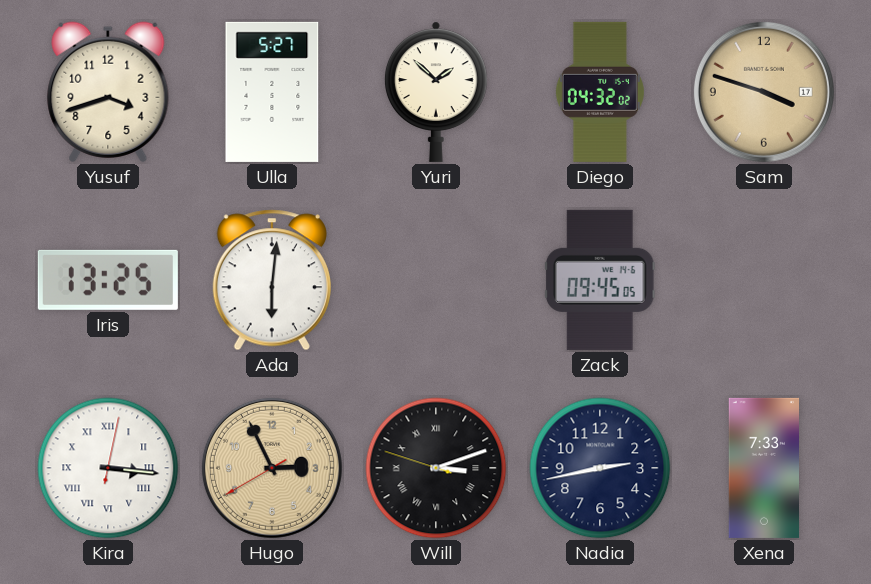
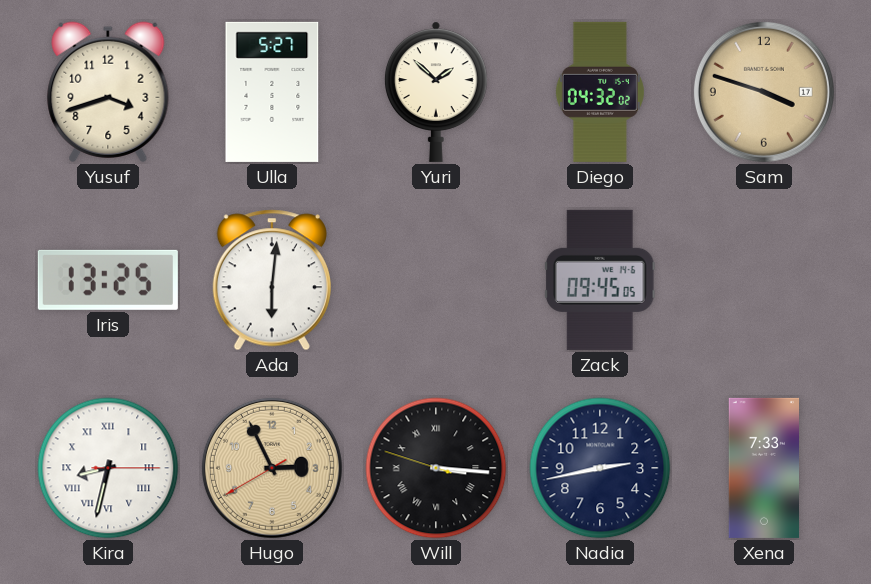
Kira: 3:16 -> 8:32
Will: 3:11 -> 3:15
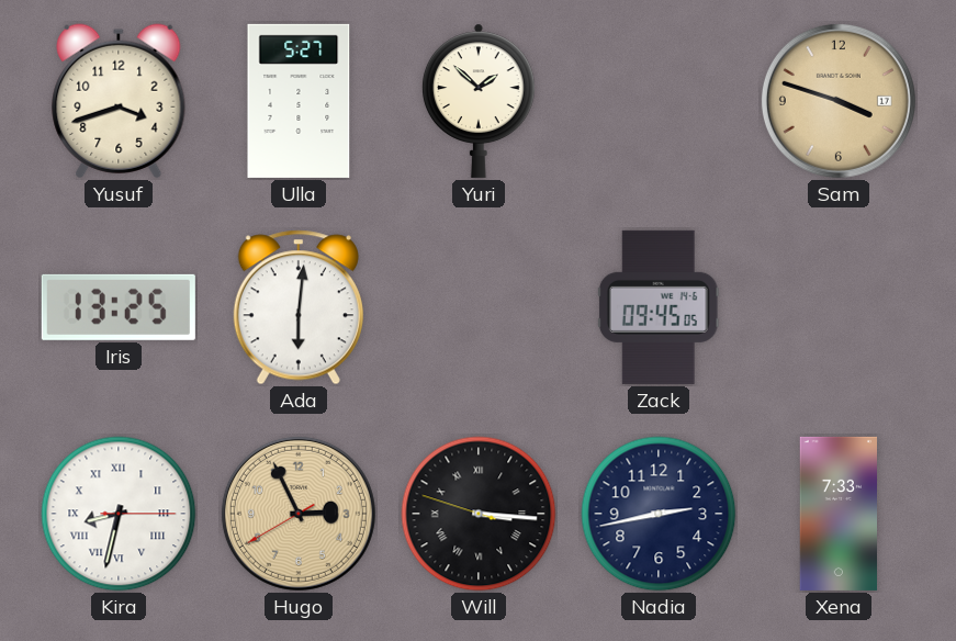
Diego: 04:32 -> none
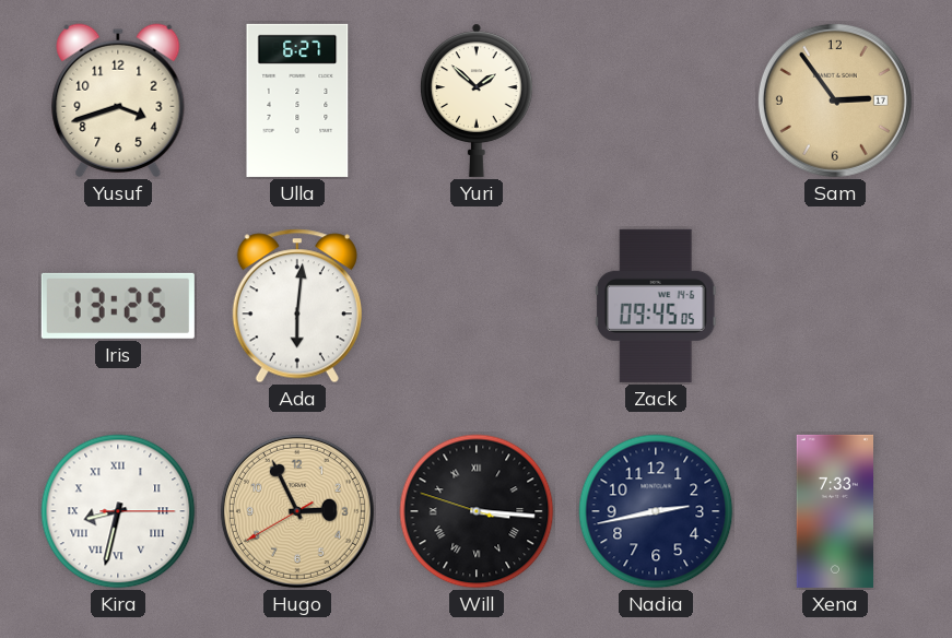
Ulla: 5:27 -> 6:27
Sam: 3:48 -> 2:54
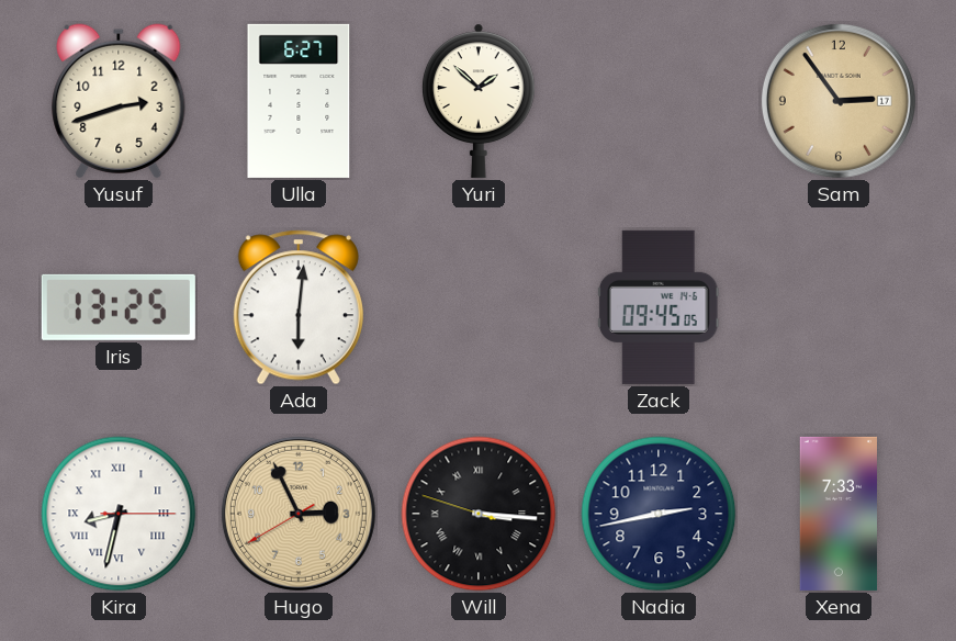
Yusuf: 3:42 -> 2:42
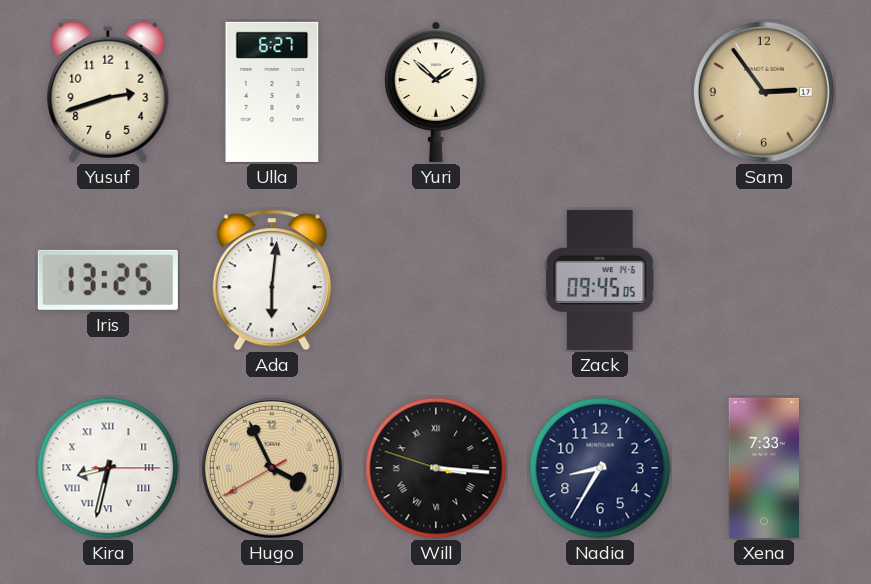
Hugo: 2:55 -> 3:55
Nadia: 2:43 -> 8:35
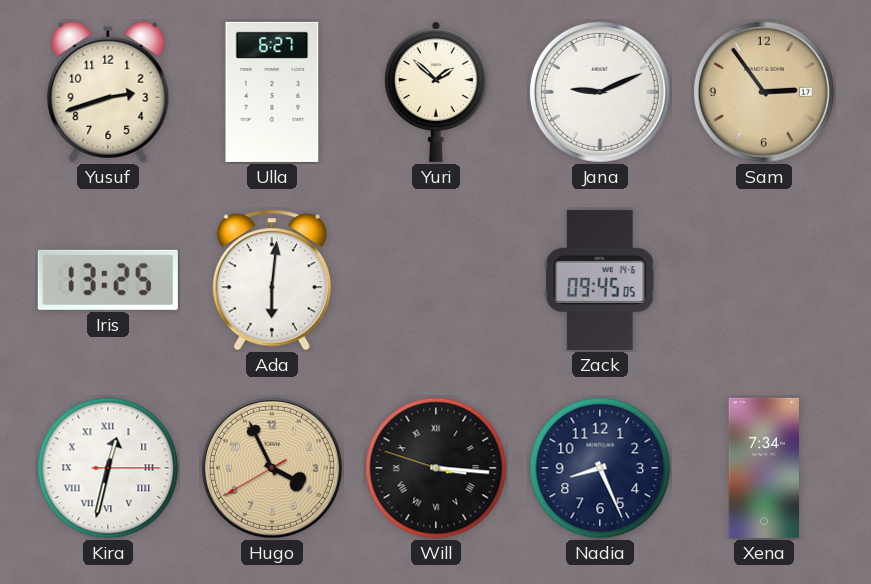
Jana: none -> 9:11
Kira: 8:32 -> 12:32
Nadia: 8:35 -> 8:26
Xena: 7:33 -> 7:34
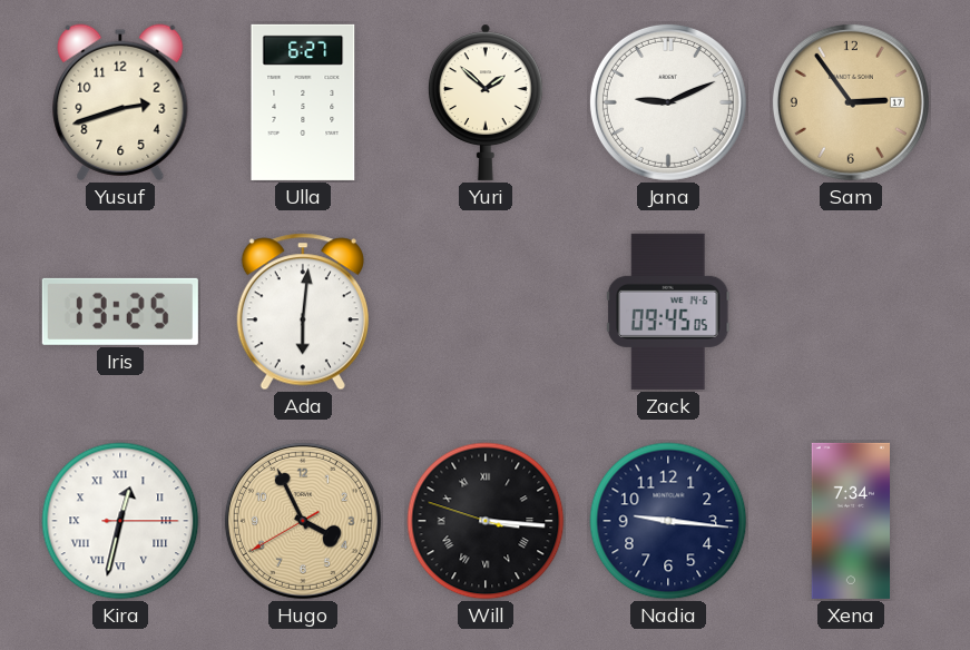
Nadia: 8:26 -> 9:16
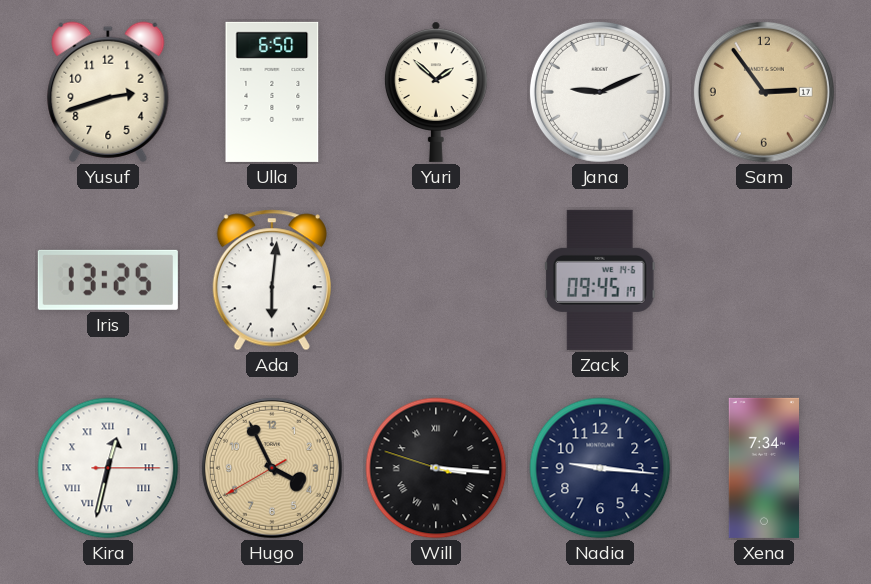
Ulla: 6:27 -> 6:50
Zack: 09:45:05 -> 09:45:17
